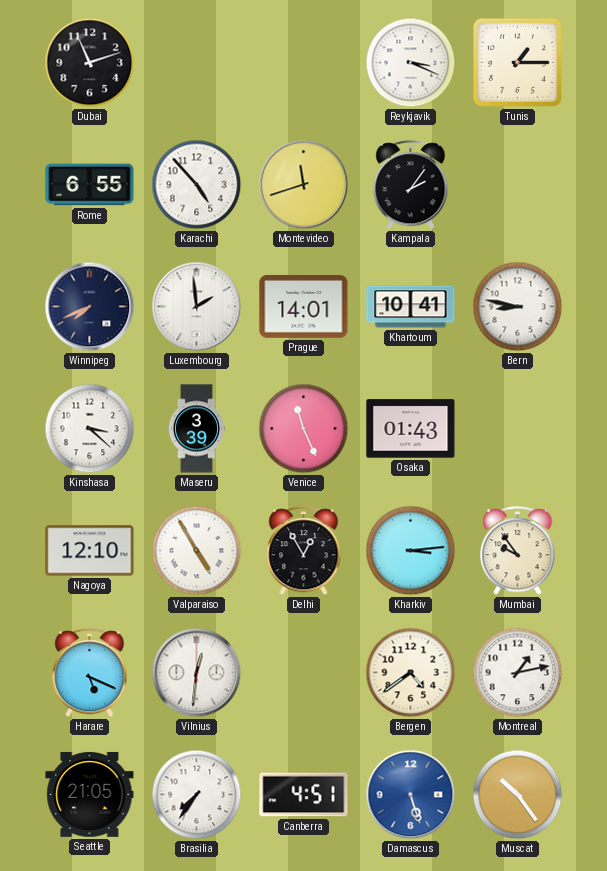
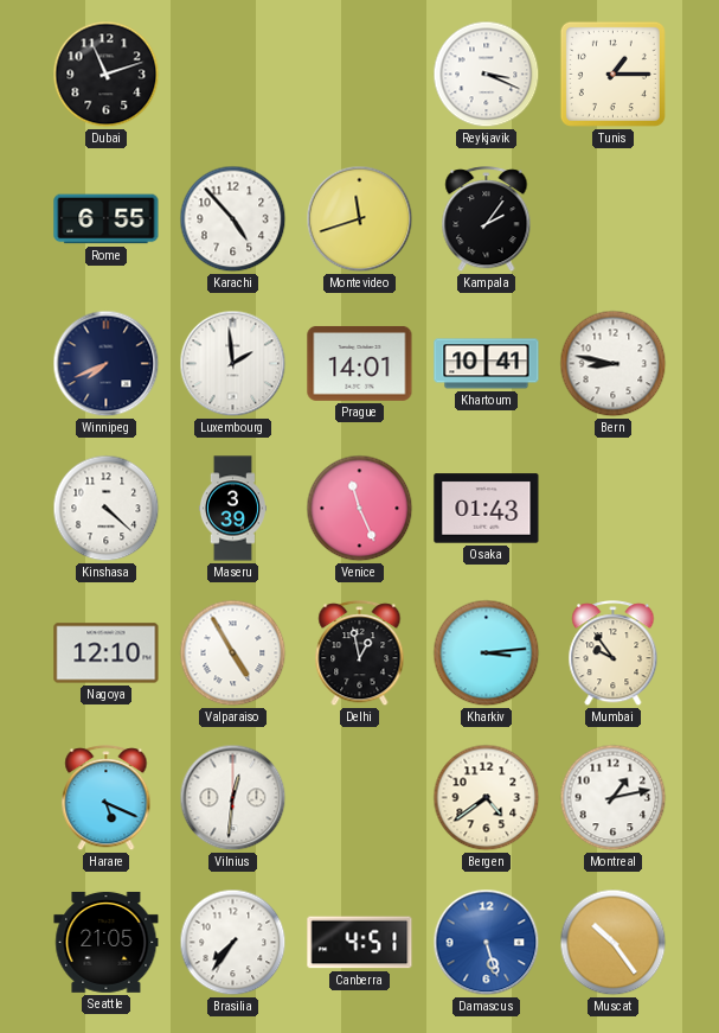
Kinshasa: 3:22 -> 4:22
Delhi: 12:55 -> 12:58
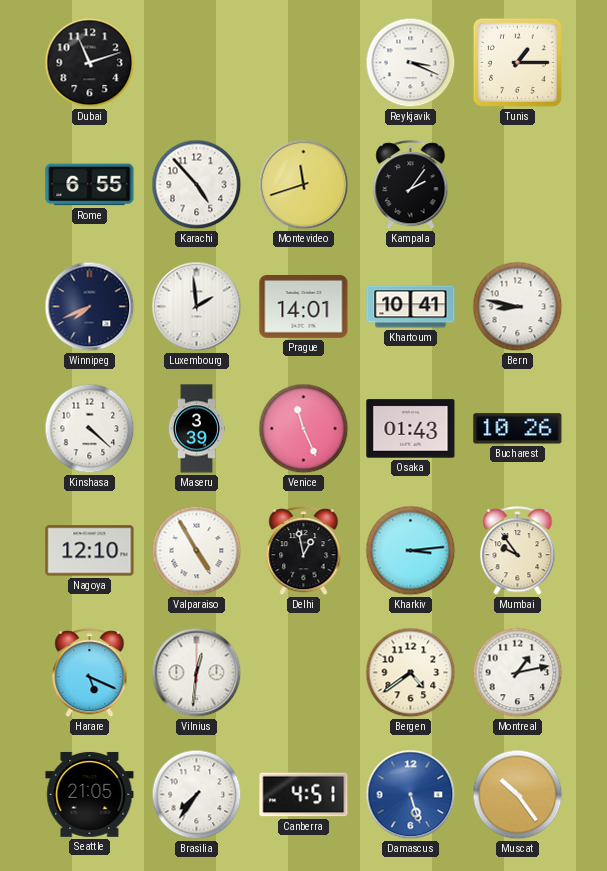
Bucharest: none -> 10:26
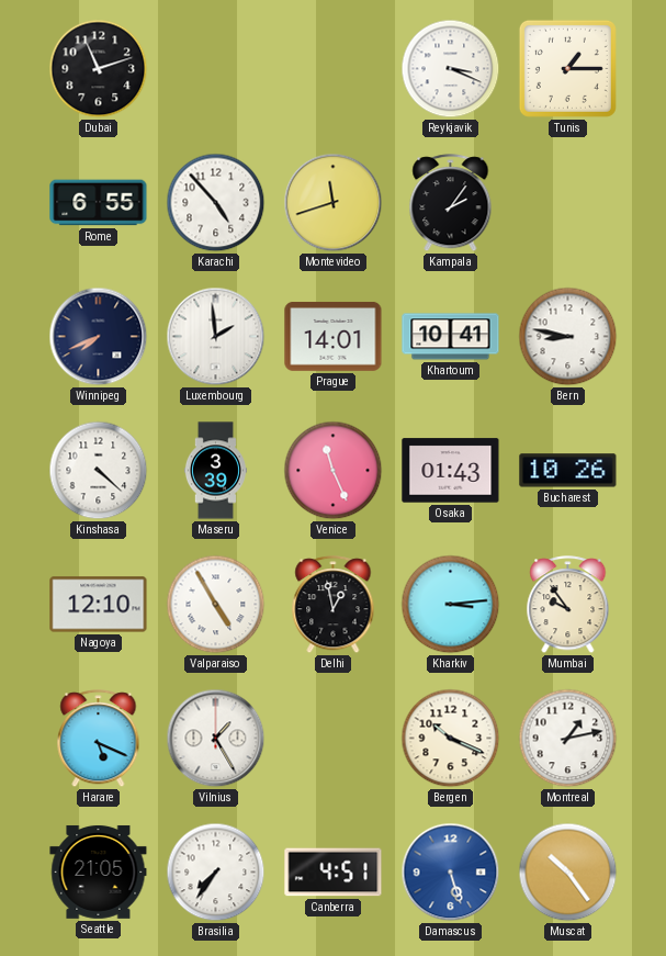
Vilnius: 12:31 -> 1:25
Bergen: 4:39 -> 10:19
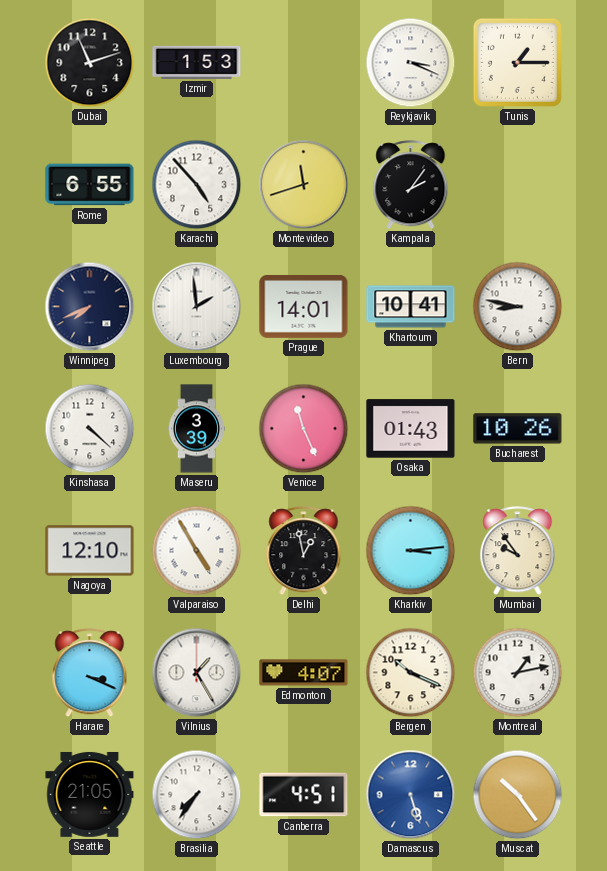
Izmir: none -> 1:53
Harare: 5:19 -> 3:19
Edmonton: none -> 4:07
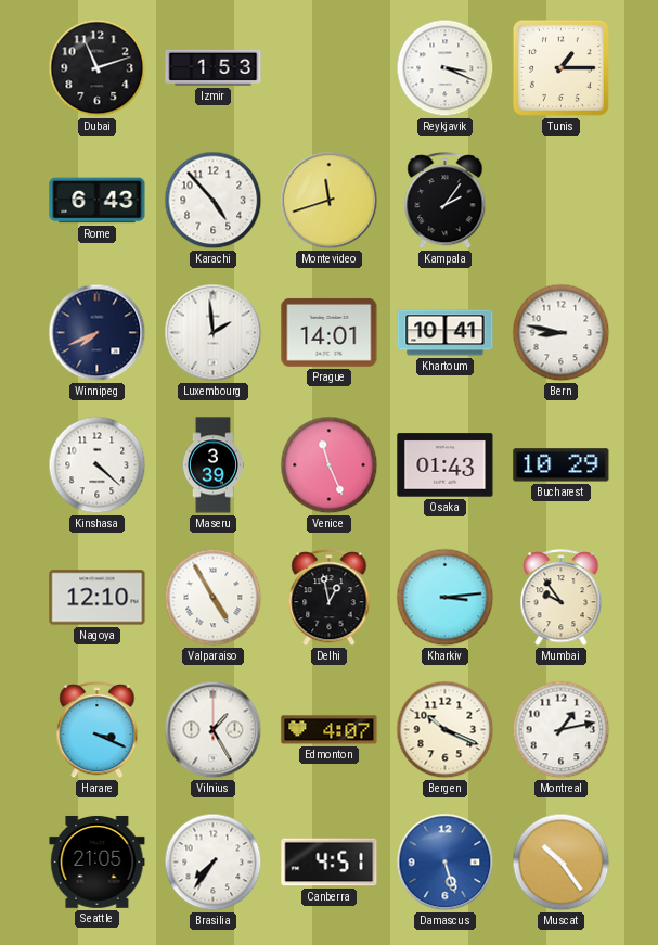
Rome: 6:55 -> 6:43
Bucharest: 10:26 -> 10:29
